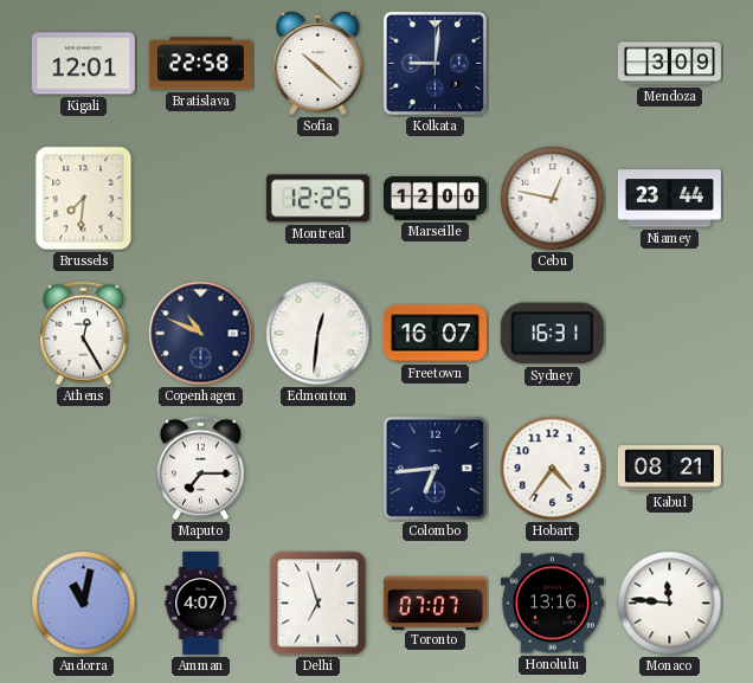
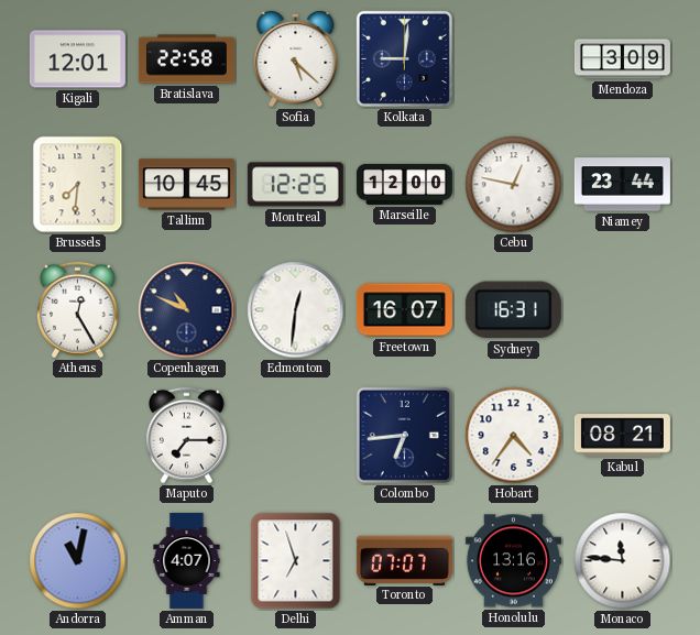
Sofia: 10:22 -> 5:22
Tallinn: none -> 10:45
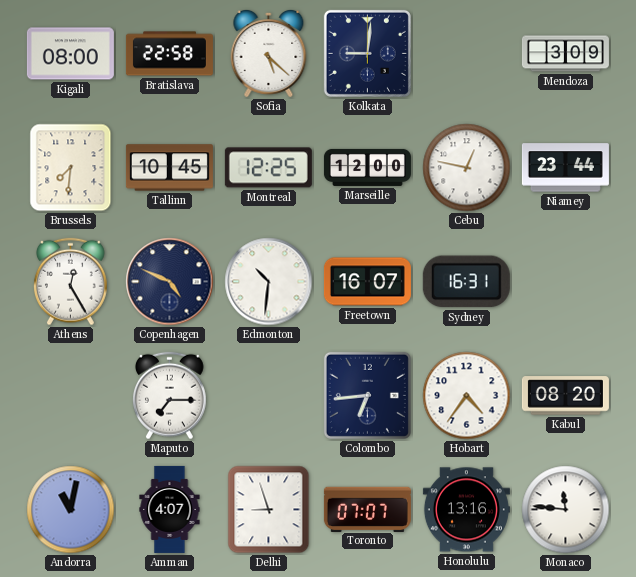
Kigali: 12:01 -> 08:00
Copenhagen: 10:49 -> 4:49
Edmonton: 12:31 -> 10:31
Kabul: 08:21 -> 08:20
Delhi: 6:57 -> 8:57
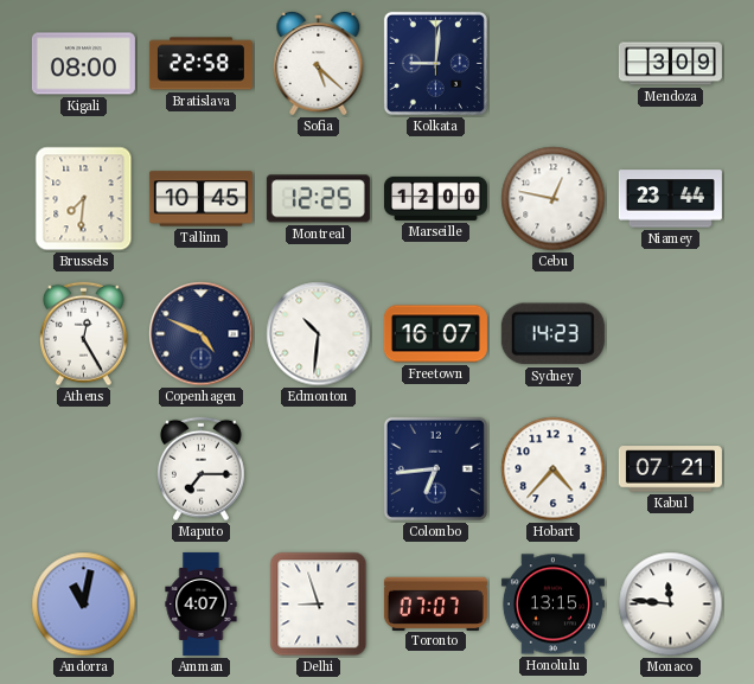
Sydney: 16:31 -> 14:23
Hobart: 4:36 -> 4:37
Kabul: 08:20 -> 07:21
Honolulu: 13:16 -> 13:15
